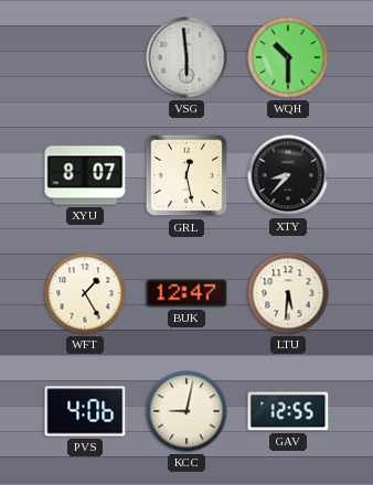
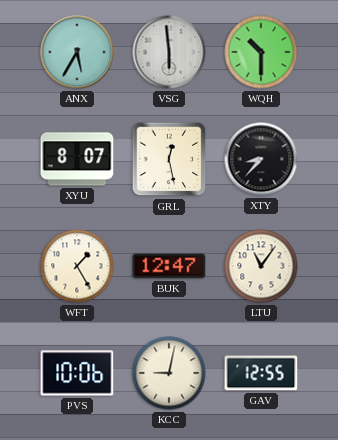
ANX: none -> 5:35
LTU: 5:31 -> 11:06
PVS: 4:06 -> 10:06
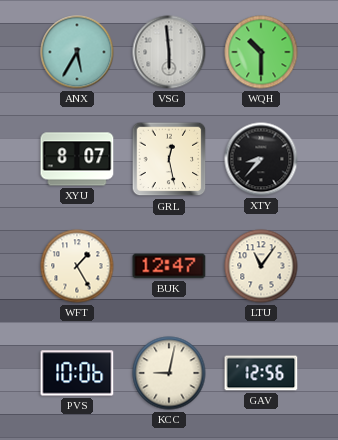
GAV: 12:55 -> 12:56
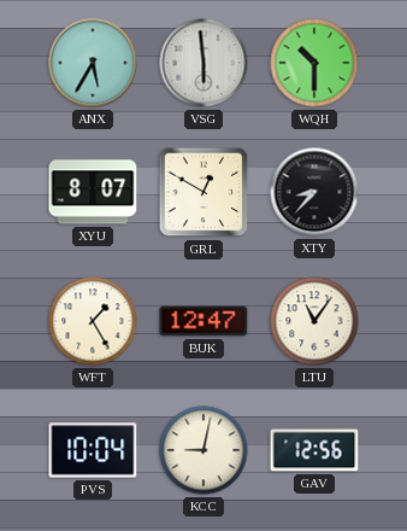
GRL: 12:28 -> 12:50
PVS: 10:06 -> 10:04
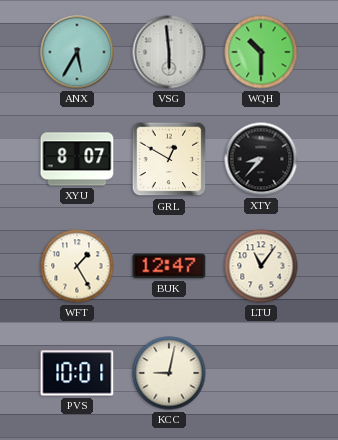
PVS: 10:04 -> 10:01
GAV: 12:56 -> none
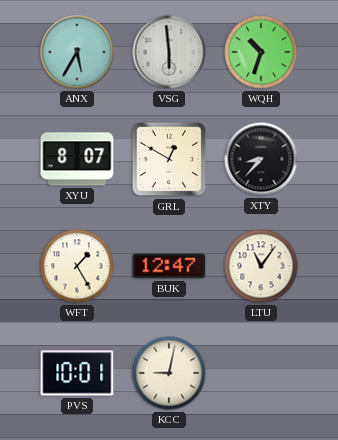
WQH: 10:30 -> 10:33
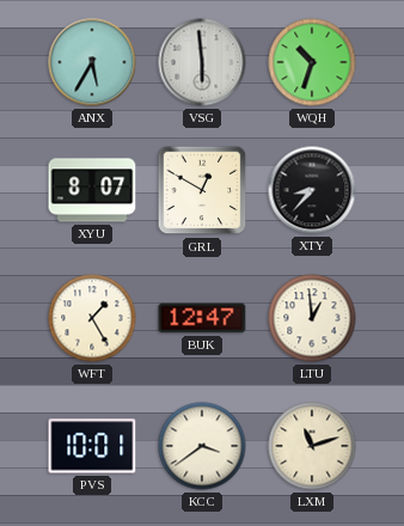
LTU: 11:06 -> 12:59
KCC: 9:02 -> 3:39
LXM: none -> 11:12
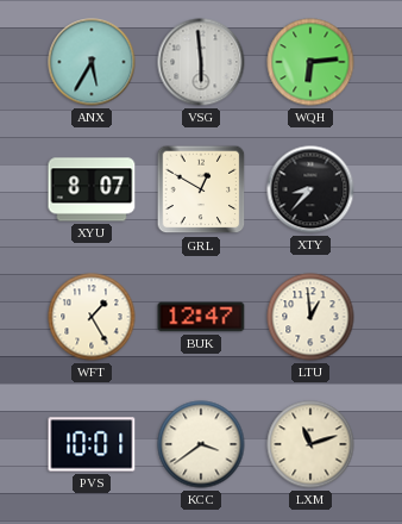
WQH: 10:33 -> 6:14
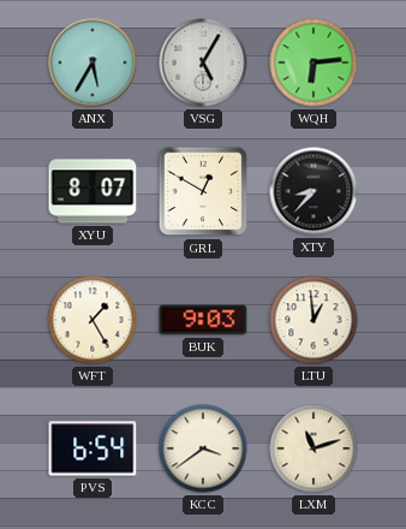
VSG: 5:59 -> 5:05
BUK: 12:47 -> 9:03
PVS: 10:01 -> 6:54
